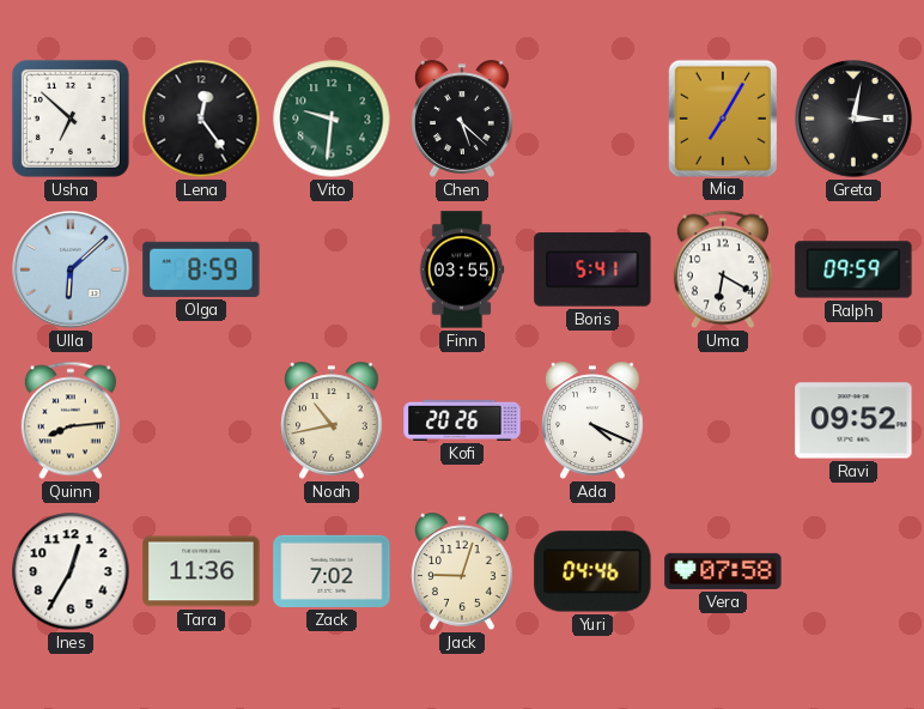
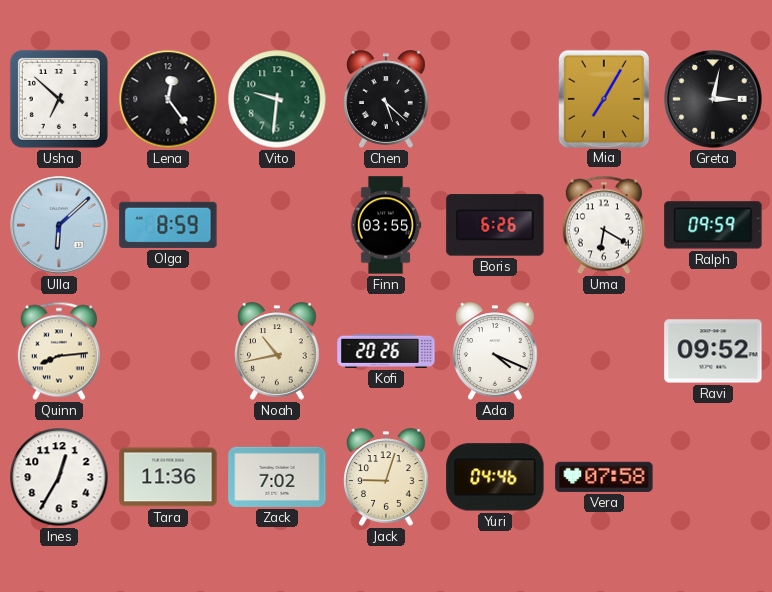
Boris: 5:41 -> 6:26
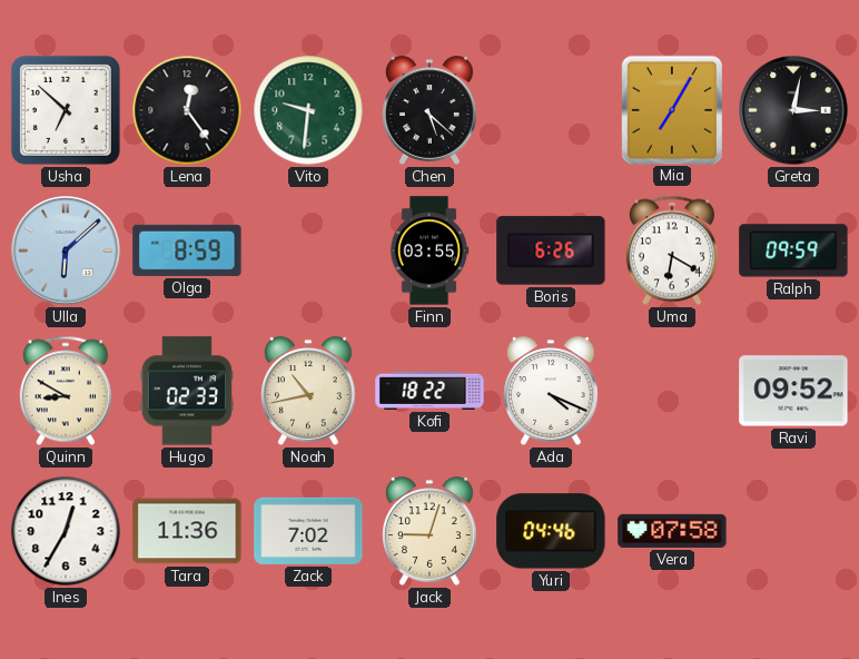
Quinn: 8:14 -> 8:50
Hugo: none -> 02:33
Kofi: 20:26 -> 18:22
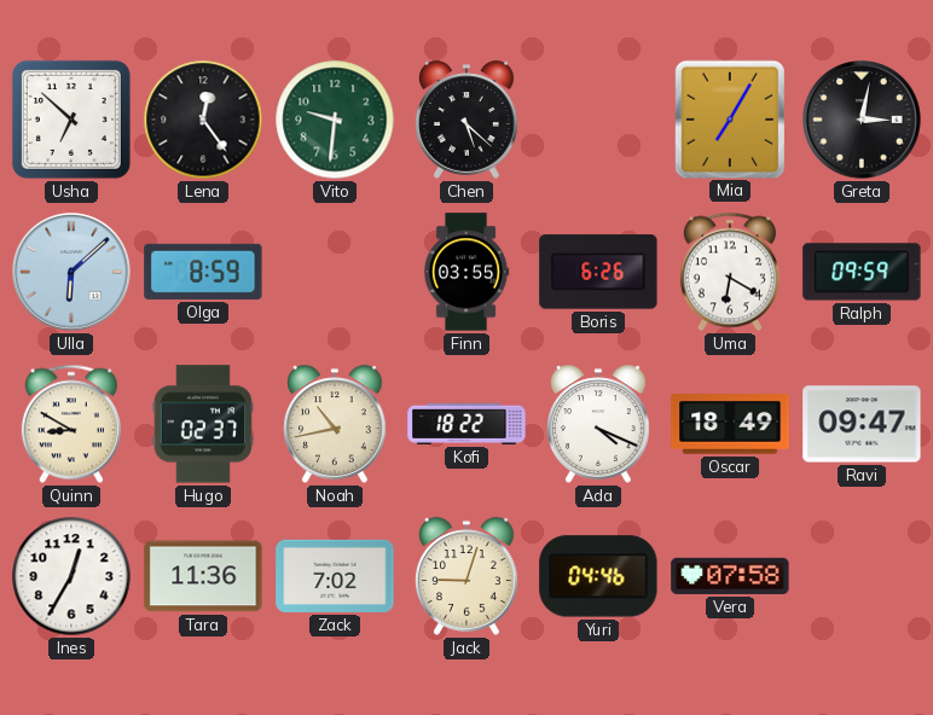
Hugo: 02:33 -> 02:37
Oscar: none -> 18:49
Ravi: 09:52 -> 09:47
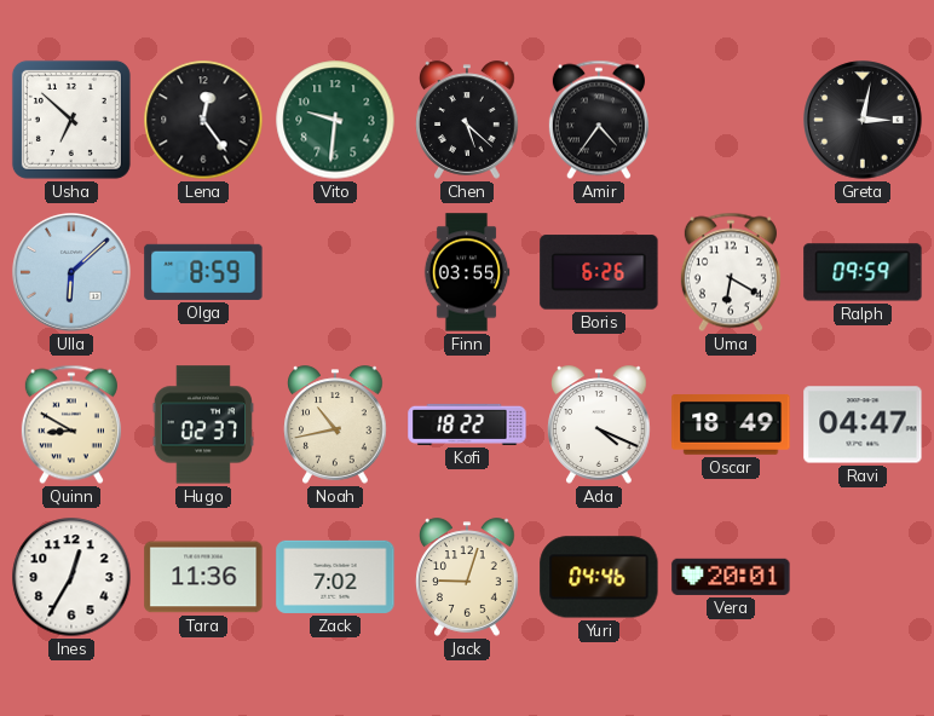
Amir: none -> 4:36
Mia: 7:05 -> none
Ravi: 09:47 -> 04:47
Vera: 07:58 -> 20:01
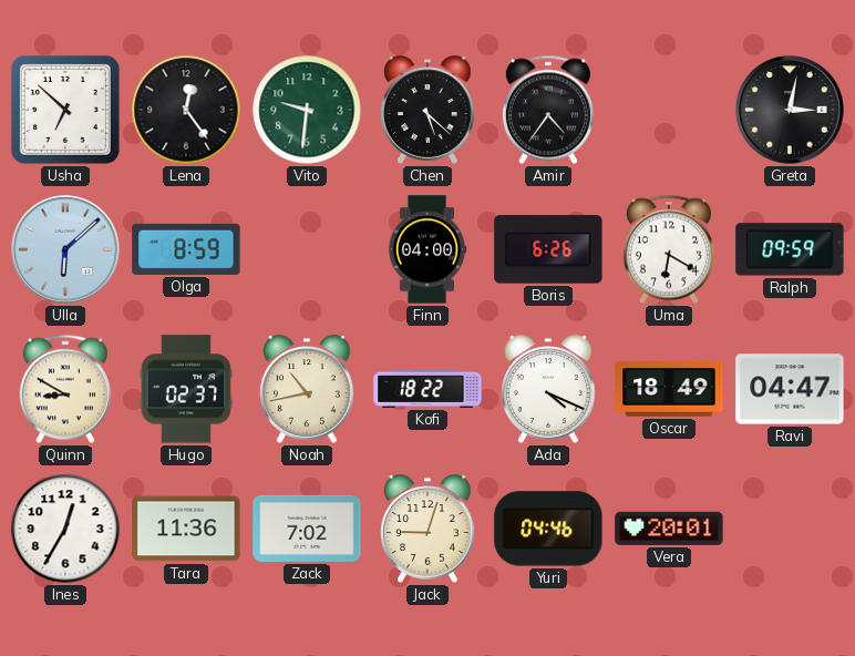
Finn: 03:55 -> 04:00
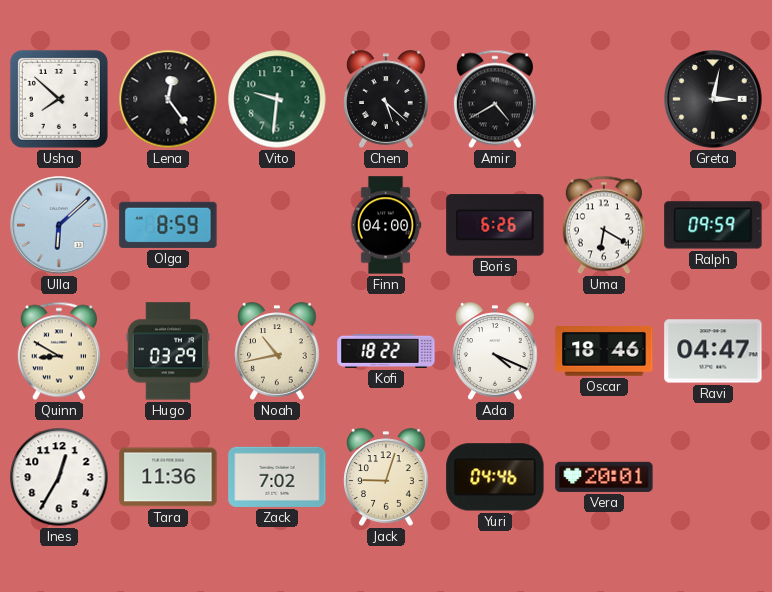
Usha: 6:52 -> 7:52
Amir: 4:36 -> 4:40
Hugo: 02:37 -> 03:29
Oscar: 18:49 -> 18:46
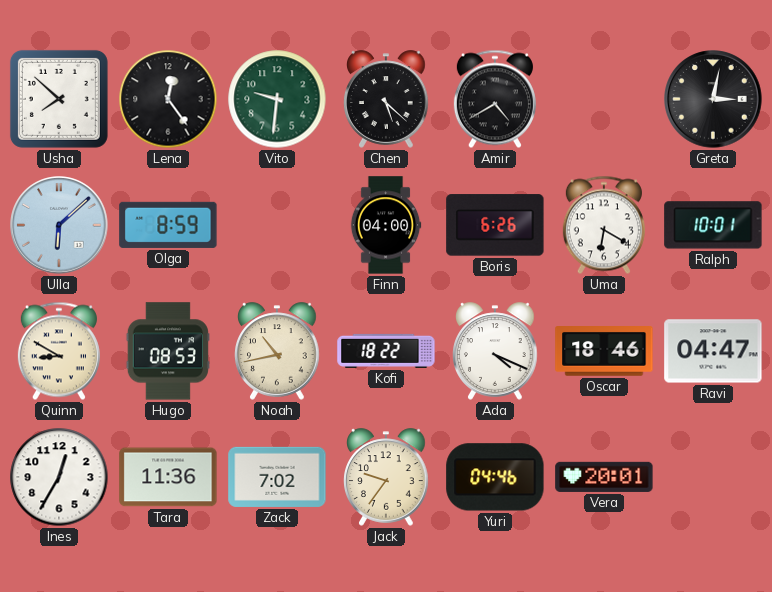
Ralph: 09:59 -> 10:01
Hugo: 03:29 -> 08:53
Jack: 9:03 -> 9:36
